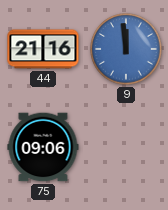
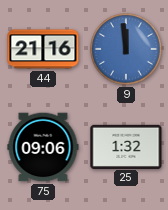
25: none -> 1:32
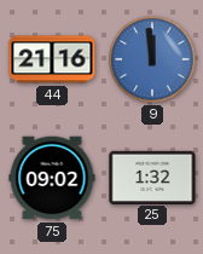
75: 09:06 -> 09:02
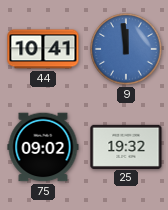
44: 21:16 -> 10:41
25: 1:32 -> 19:32
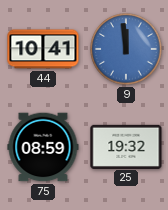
75: 09:02 -> 08:59
